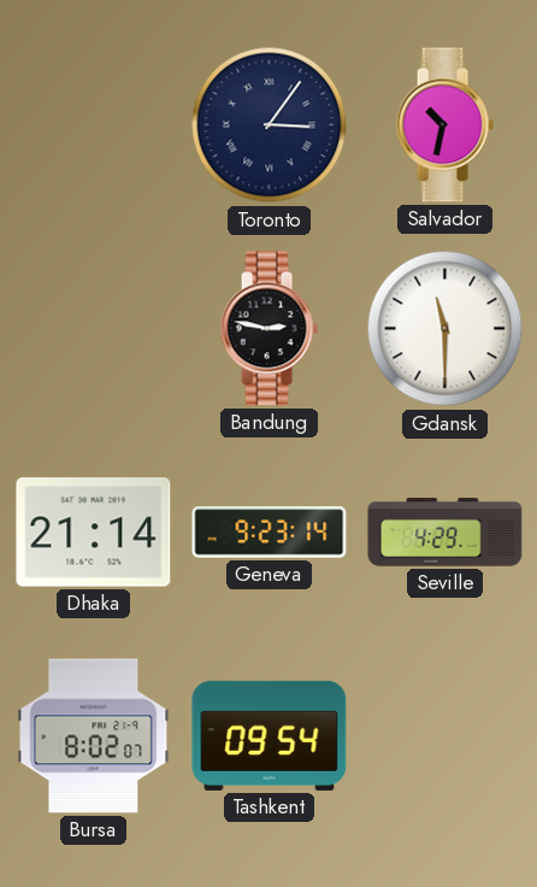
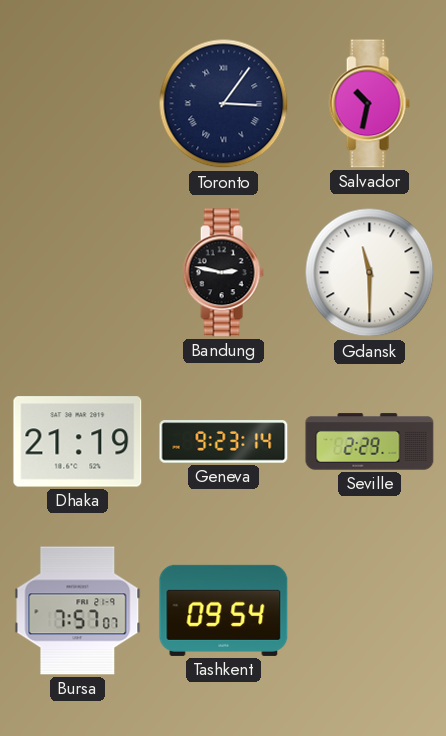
Dhaka: 21:14 -> 21:19
Seville: 4:29 -> 2:29
Bursa: 8:02 -> 7:57
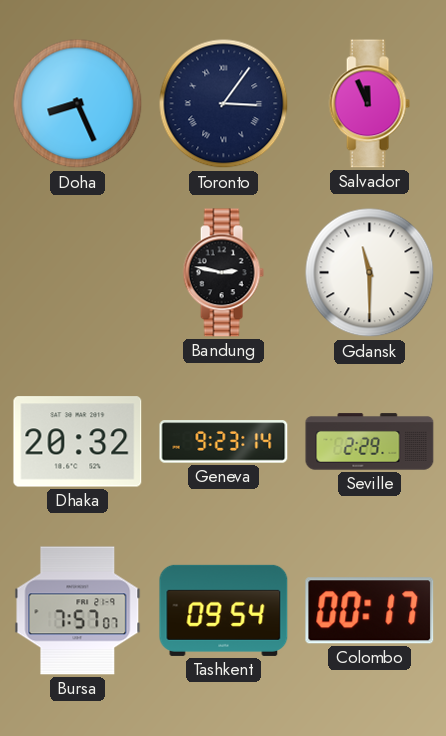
Doha: none -> 8:26
Salvador: 10:32 -> 11:56
Dhaka: 21:19 -> 20:32
Colombo: none -> 00:17
